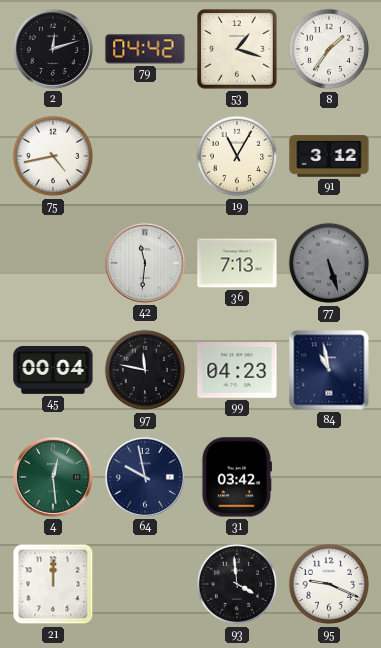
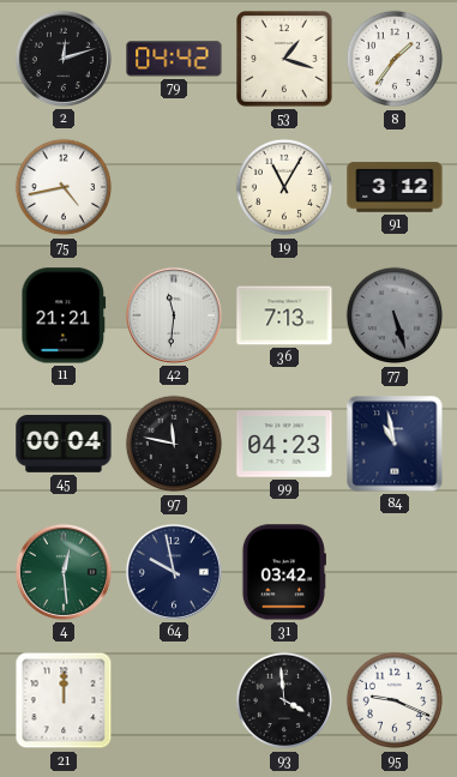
11: none -> 21:21
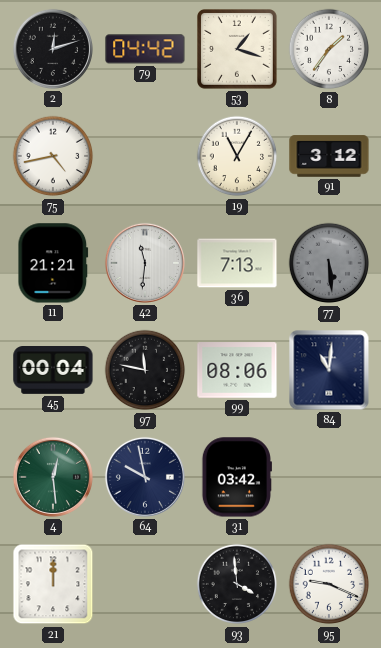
77: 5:27 -> 5:29
99: 04:23 -> 08:06
84: 10:58 -> 11:01
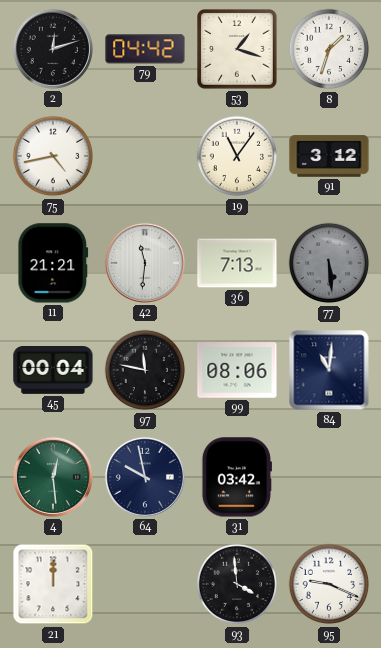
8: 1:36 -> 1:33
19: 11:05 -> 11:06
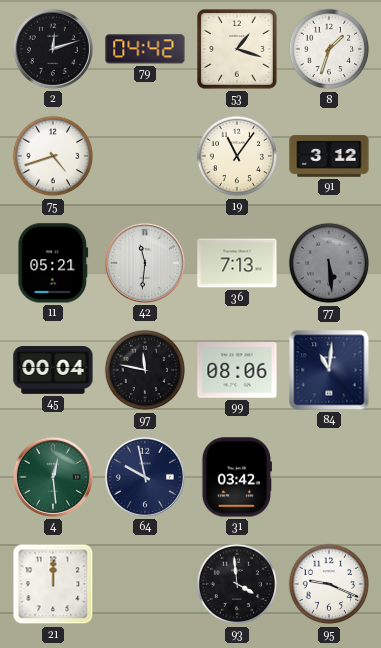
75: 4:43 -> 4:42
11: 21:21 -> 05:21
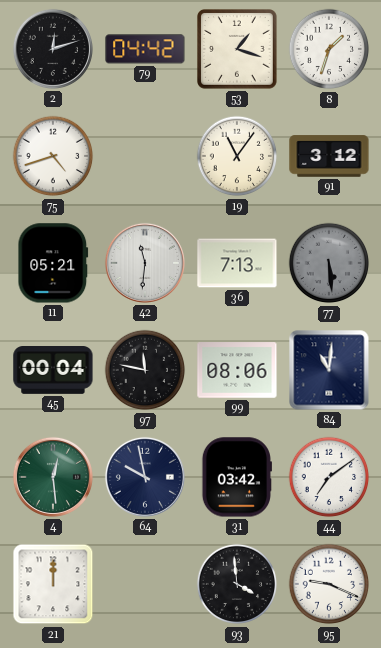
44: none -> 7:09
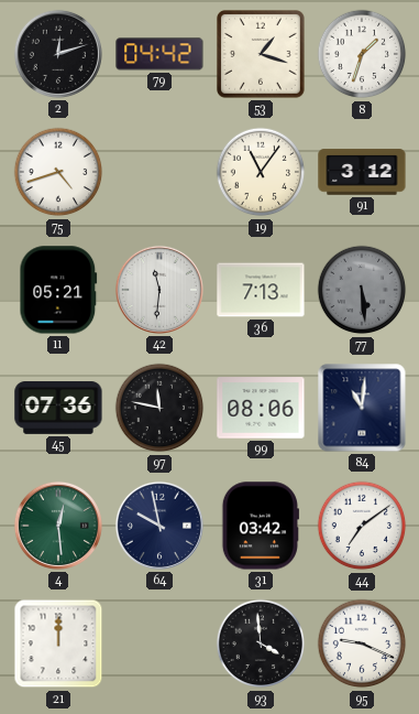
45: 00:04 -> 07:36
